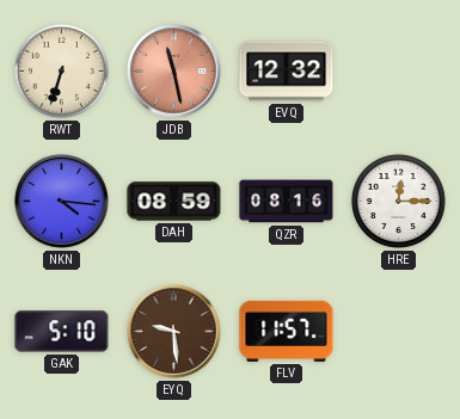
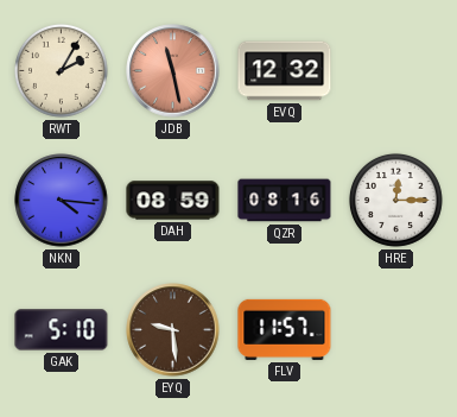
RWT: 6:33 -> 2:05
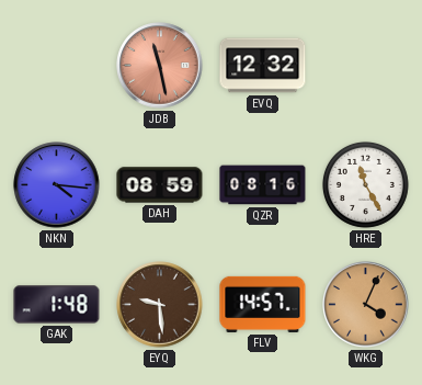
RWT: 2:05 -> none
HRE: 12:15 -> 11:25
GAK: 5:10 -> 1:48
FLV: 11:57 -> 14:57
WKG: none -> 4:04
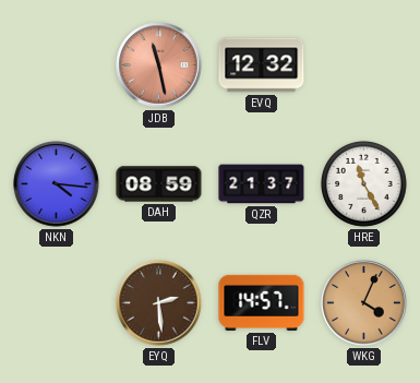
QZR: 08:16 -> 21:37
GAK: 1:48 -> none
EYQ: 9:29 -> 2:29
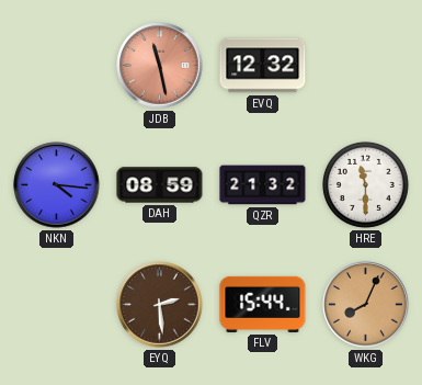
QZR: 21:37 -> 21:32
HRE: 11:25 -> 11:30
FLV: 14:57 -> 15:44
WKG: 4:04 -> 8:04
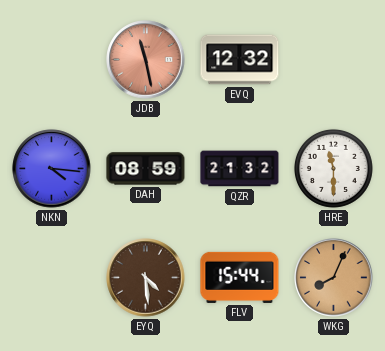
EYQ: 2:29 -> 4:29
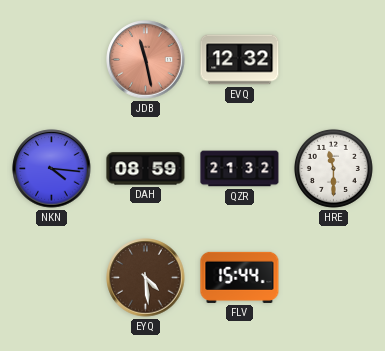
WKG: 8:04 -> none
